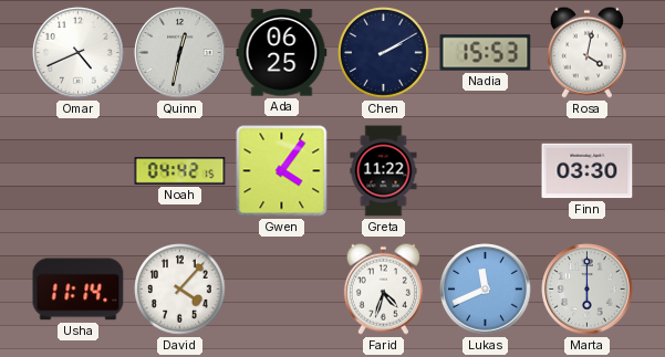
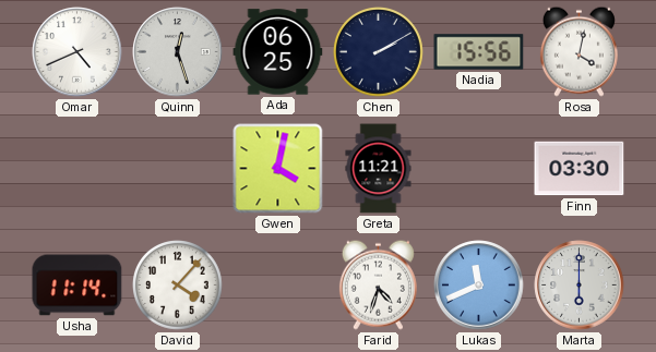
Quinn: 12:32 -> 12:27
Nadia: 15:53 -> 15:56
Noah: 04:42 -> none
Gwen: 4:06 -> 4:02
Greta: 11:22 -> 11:21
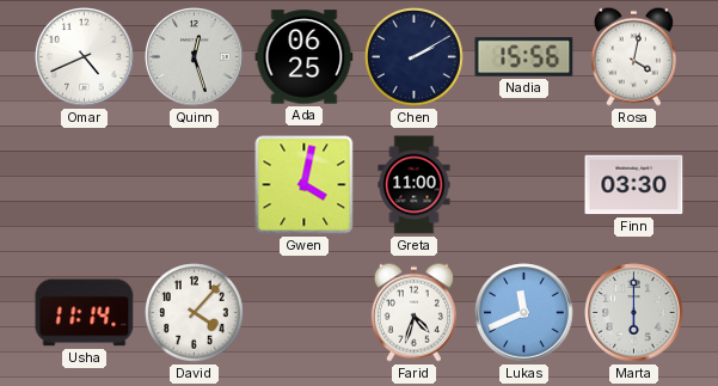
Greta: 11:21 -> 11:00
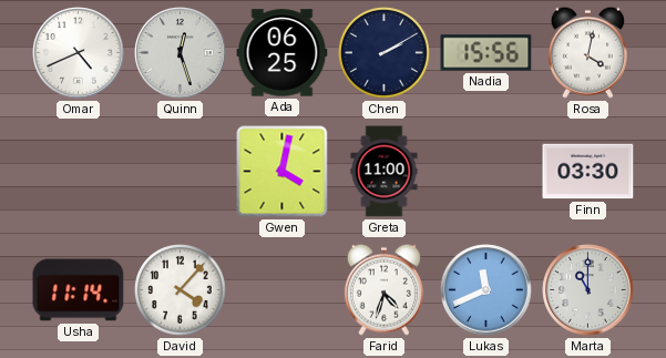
Marta: 6:00 -> 11:00
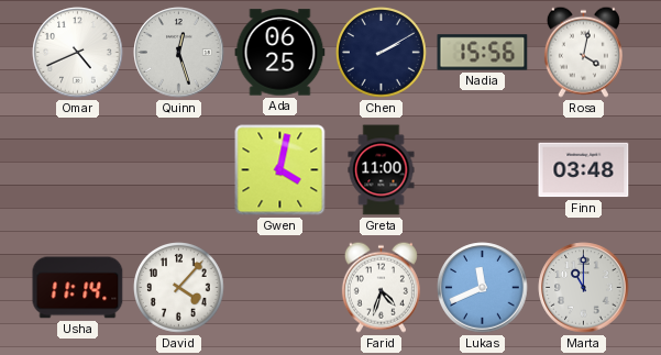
Finn: 03:30 -> 03:48
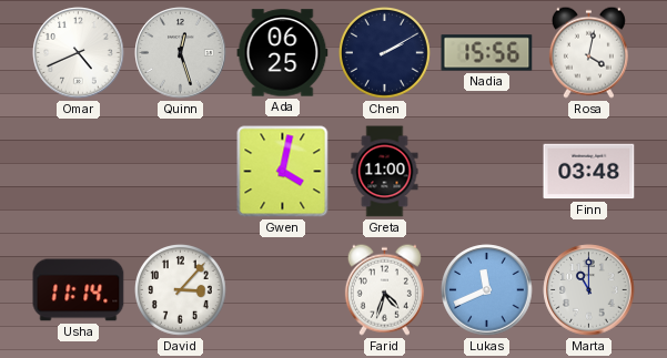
David: 4:07 -> 3:07
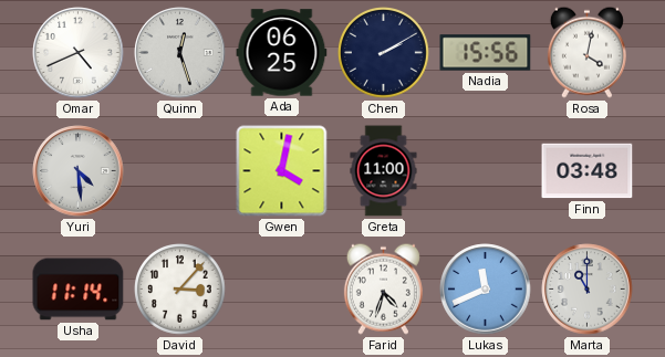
Yuri: none -> 4:29
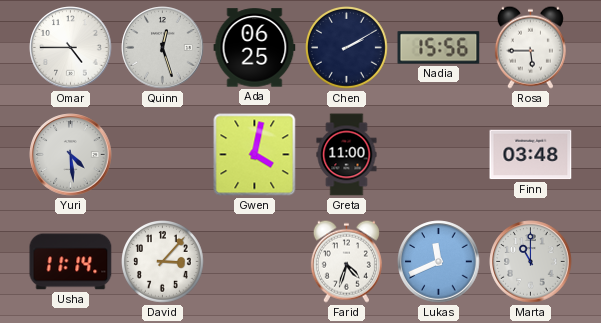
Omar: 4:41 -> 4:45
Rosa: 4:02 -> 5:45
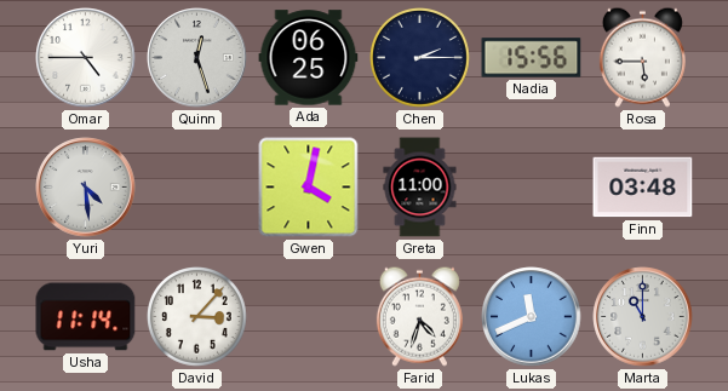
Chen: 2:10 -> 2:15
